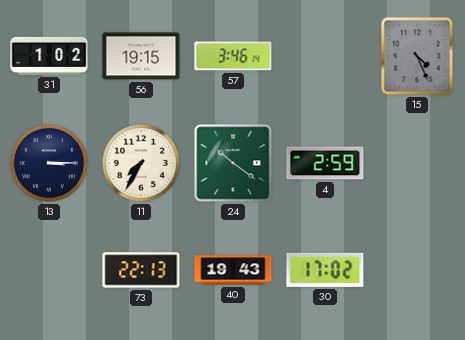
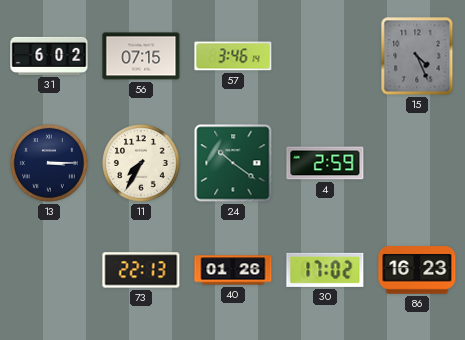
31: 1:02 -> 6:02
56: 19:15 -> 07:15
40: 19:43 -> 01:26
86: none -> 16:23
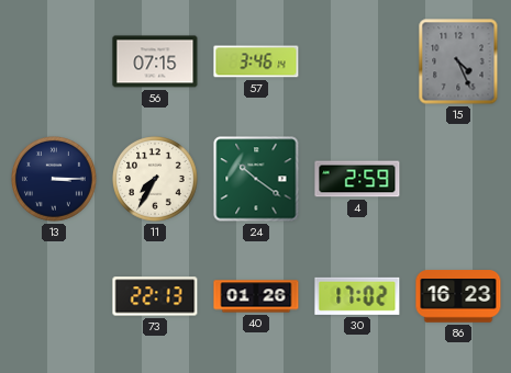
31: 6:02 -> none
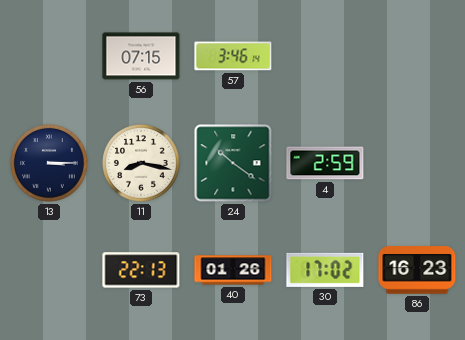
15: 4:26 -> none
11: 7:35 -> 8:17
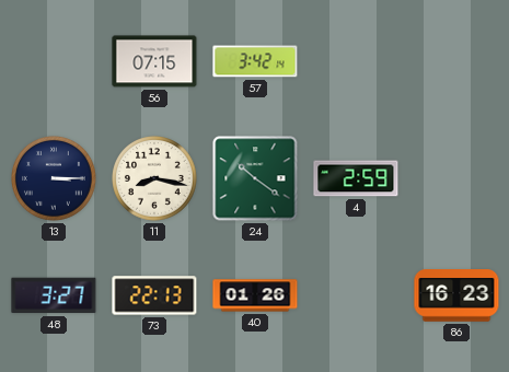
57: 3:46 -> 3:42
48: none -> 3:27
30: 17:02 -> none
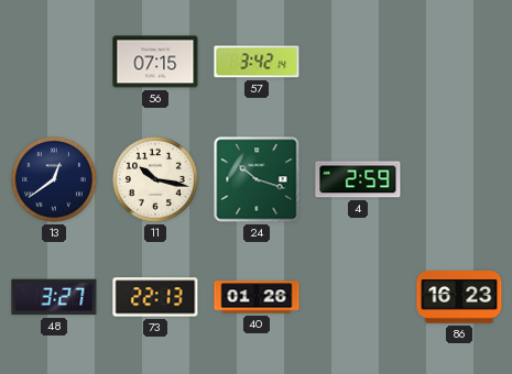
13: 3:15 -> 12:39
11: 8:17 -> 10:17
24: 10:21 -> 10:18
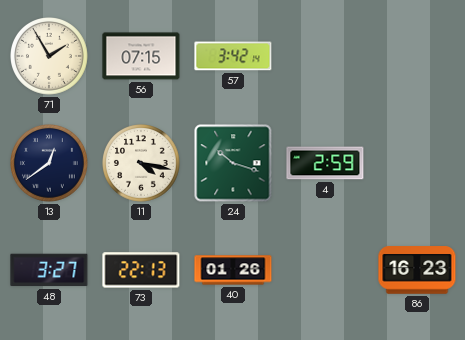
71: none -> 1:55
11: 10:17 -> 4:17
